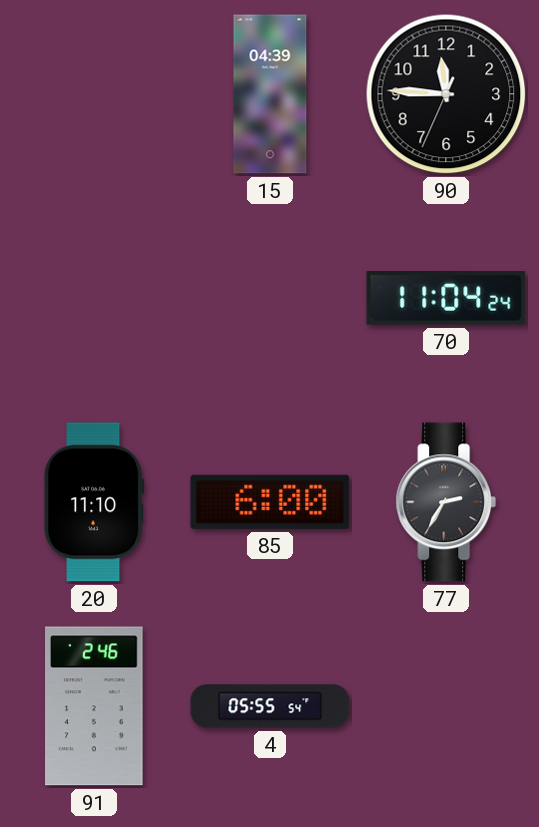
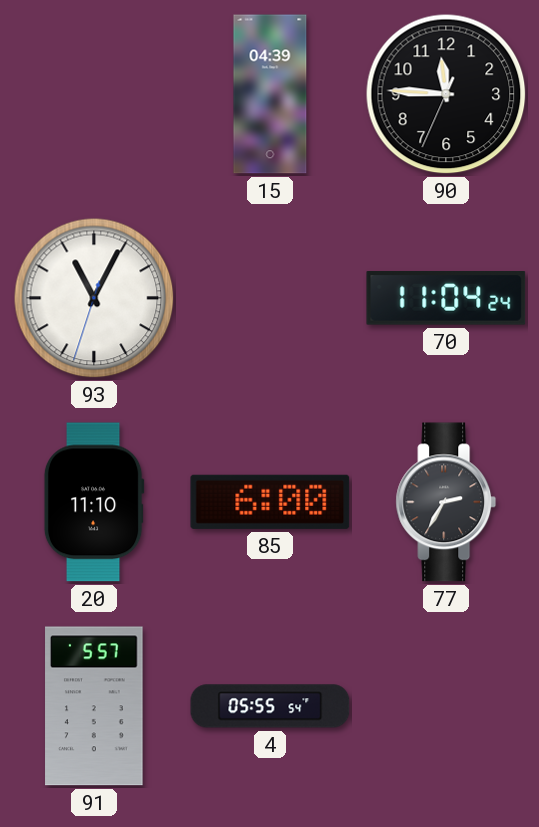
93: none -> 11:04
91: 2:46 -> 5:57
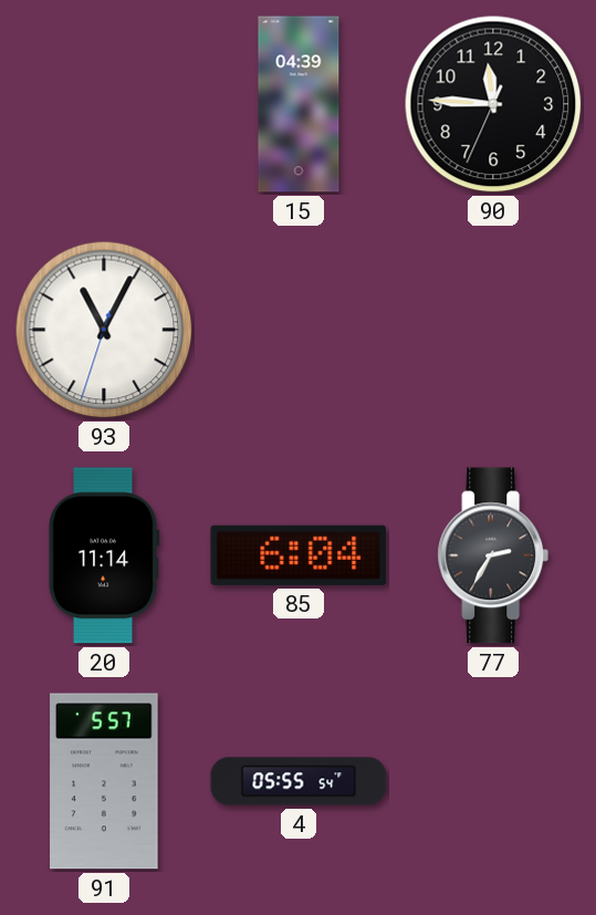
70: 11:04 -> none
20: 11:10 -> 11:14
85: 6:00 -> 6:04
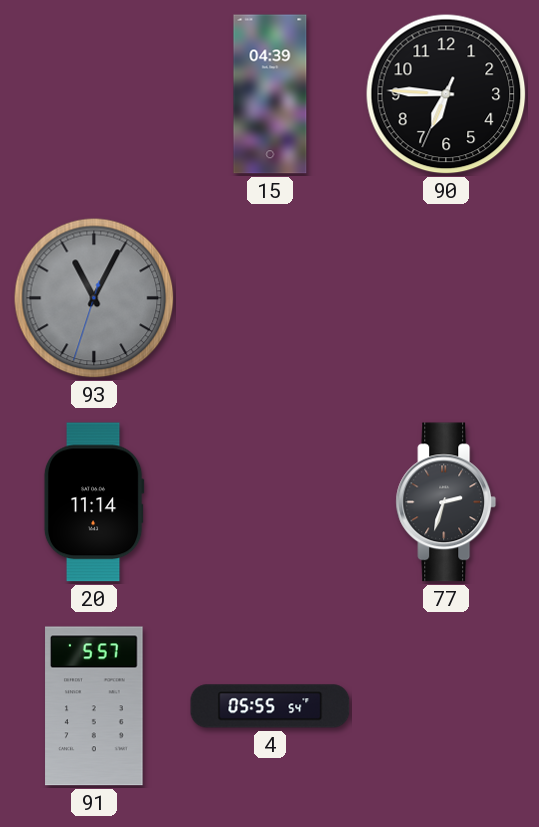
90: 11:45 -> 6:45
93 dial: white -> grey
85: 6:04 -> none
77: 2:35 -> 2:33
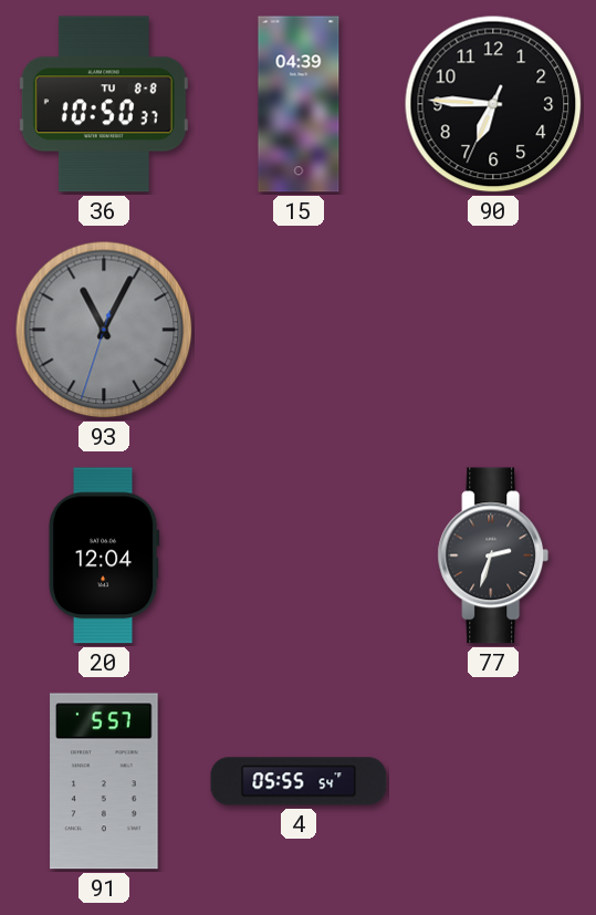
36: none -> 10:50
20: 11:14 -> 12:04
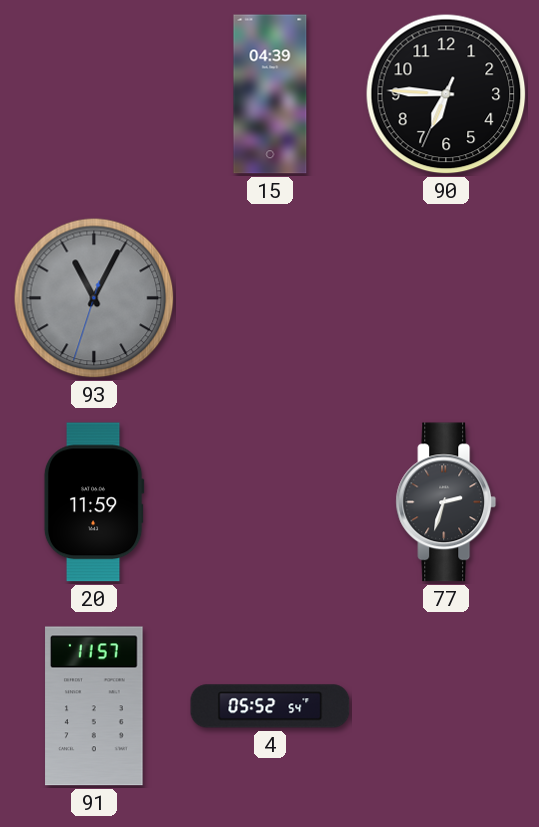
36: 10:50 -> none
20: 12:04 -> 11:59
91: 5:57 -> 11:57
4: 05:55 -> 05:52
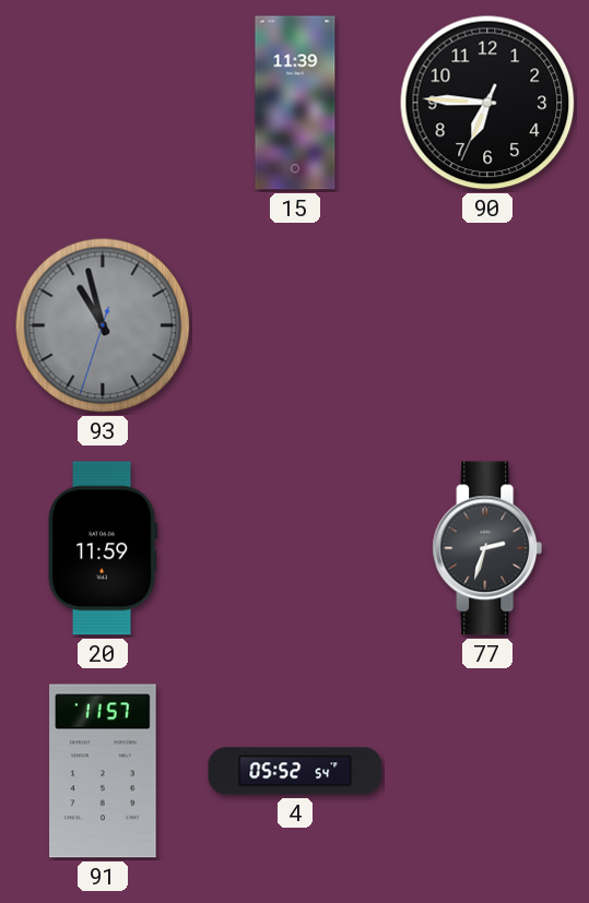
15: 04:39 -> 11:39
93: 11:04 -> 10:57
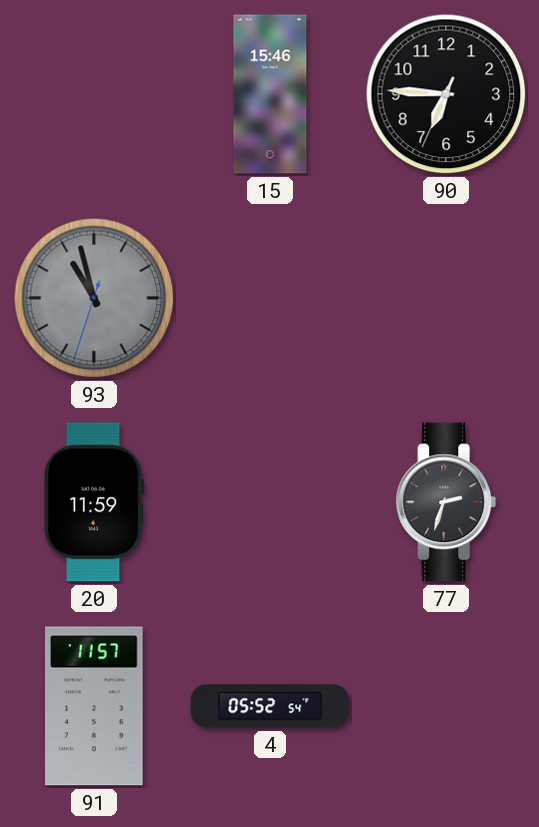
15: 11:39 -> 15:46
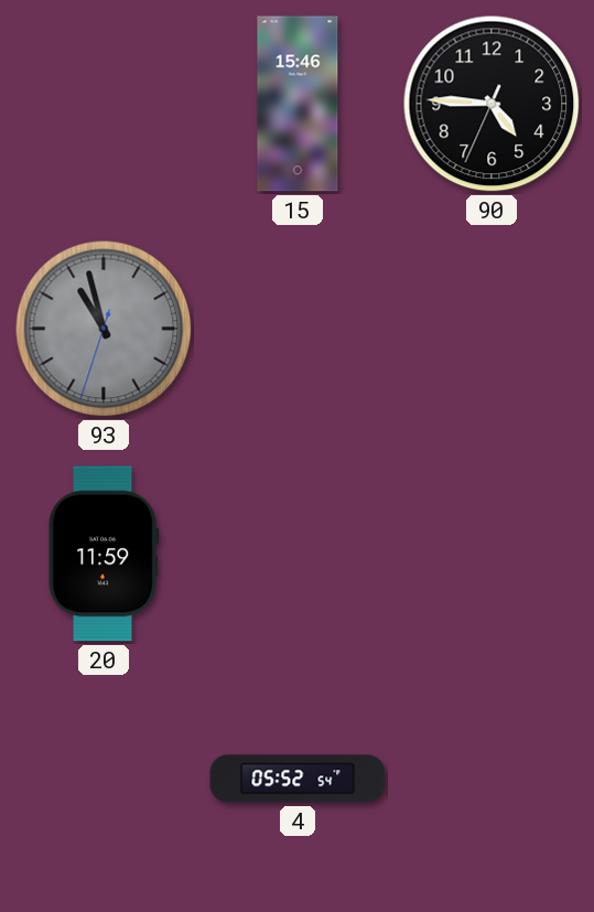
90: 6:45 -> 4:45
77: 2:33 -> none
91: 11:57 -> none
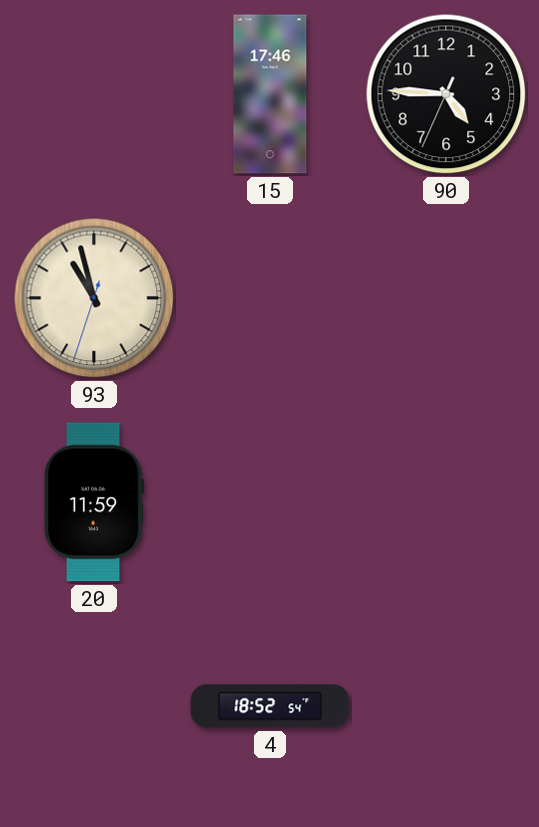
15: 15:46 -> 17:46
93 dial: grey -> cream
4: 05:52 -> 18:52
